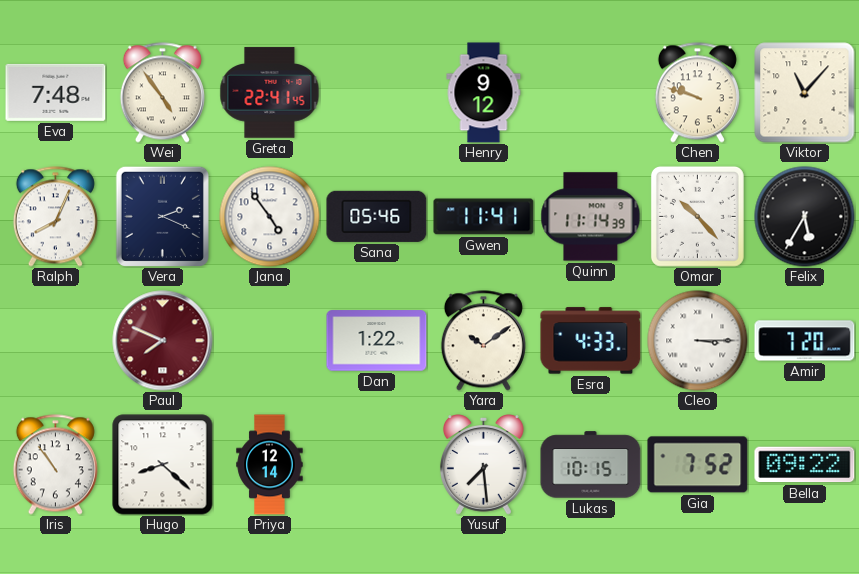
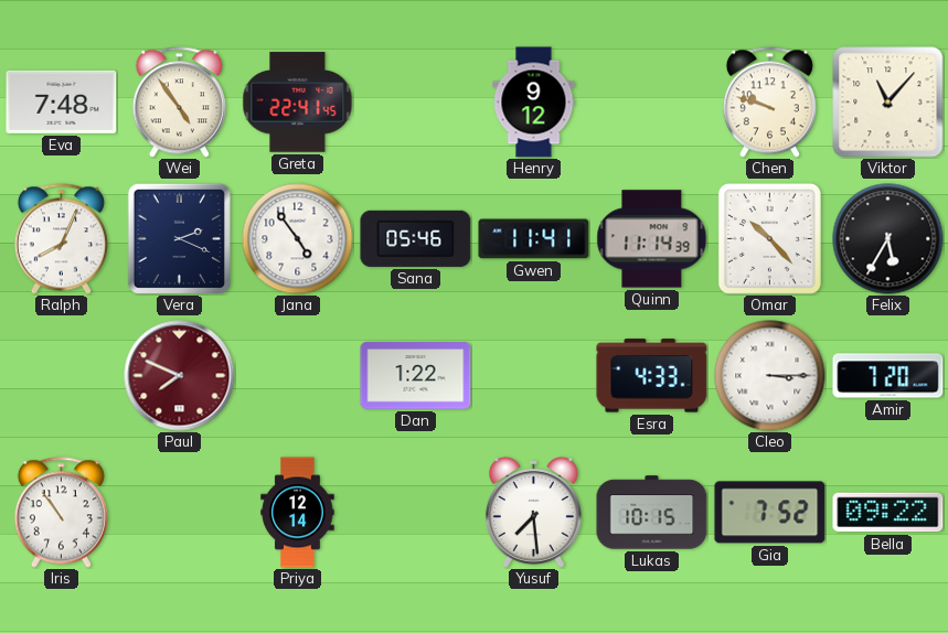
Yara: 10:09 -> none
Hugo: 8:22 -> none
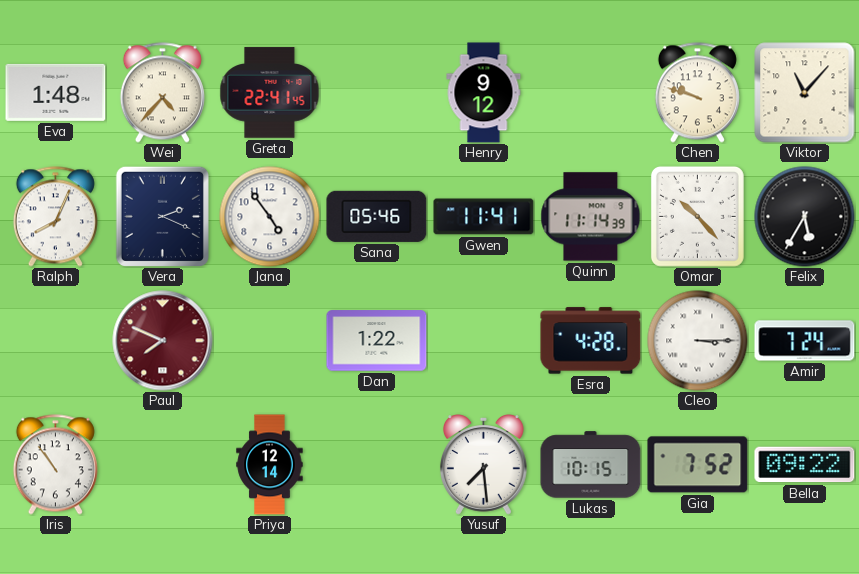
Eva: 7:48 -> 1:48
Wei: 4:54 -> 4:37
Esra: 4:33 -> 4:28
Amir: 7:20 -> 7:24
